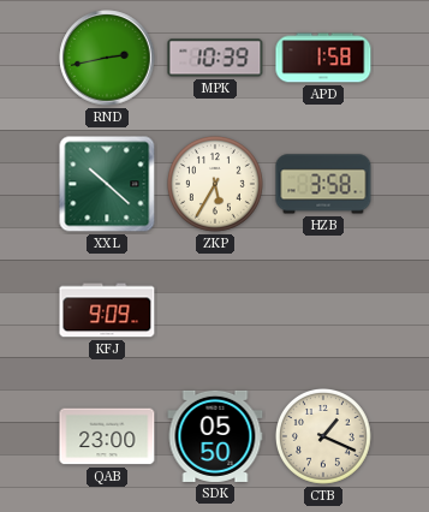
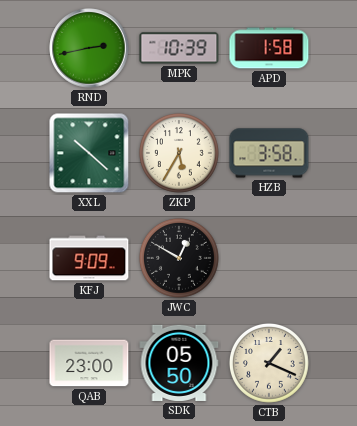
JWC: none -> 12:50
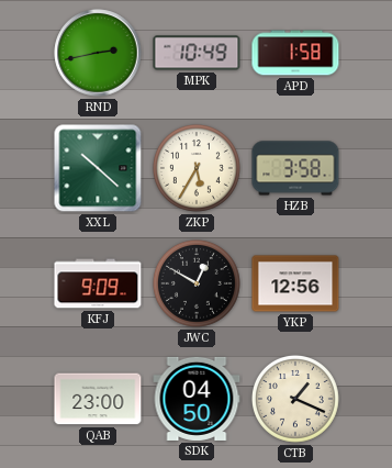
MPK: 10:39 -> 10:49
YKP: none -> 12:56
SDK: 05:50 -> 04:50
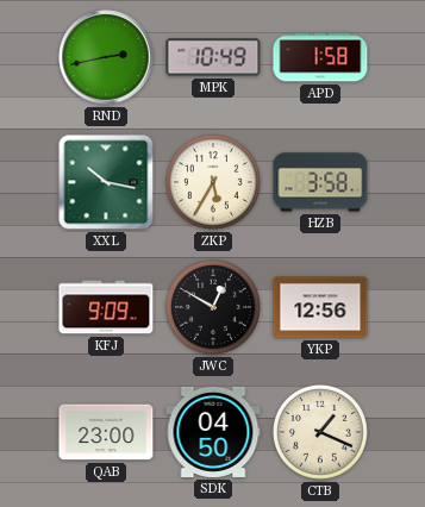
XXL: 10:22 -> 10:17
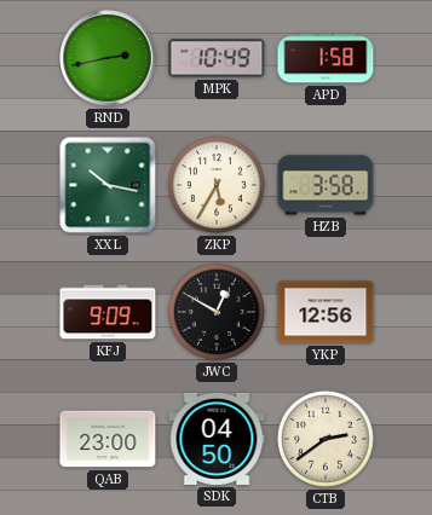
CTB: 1:19 -> 2:39
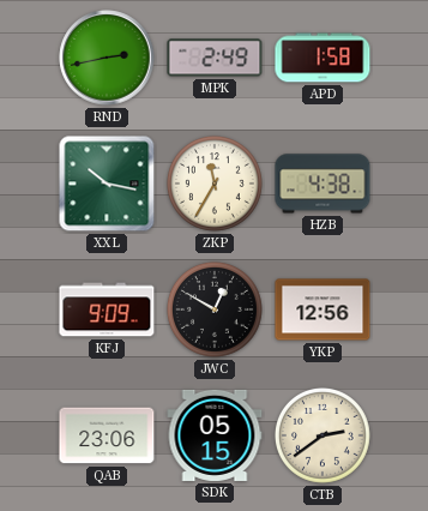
MPK: 10:49 -> 2:49
ZKP: 5:35 -> 11:35
HZB: 3:58 -> 4:38
QAB: 23:00 -> 23:06
SDK: 04:50 -> 05:15
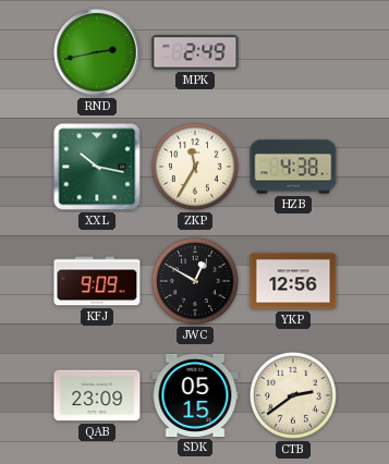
APD: 1:58 -> none
QAB: 23:06 -> 23:09
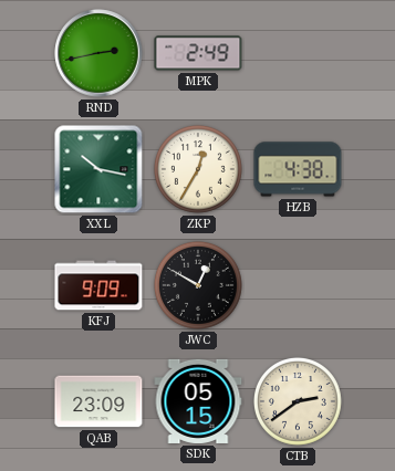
ZKP: 11:35 -> 12:35
YKP: 12:56 -> none
